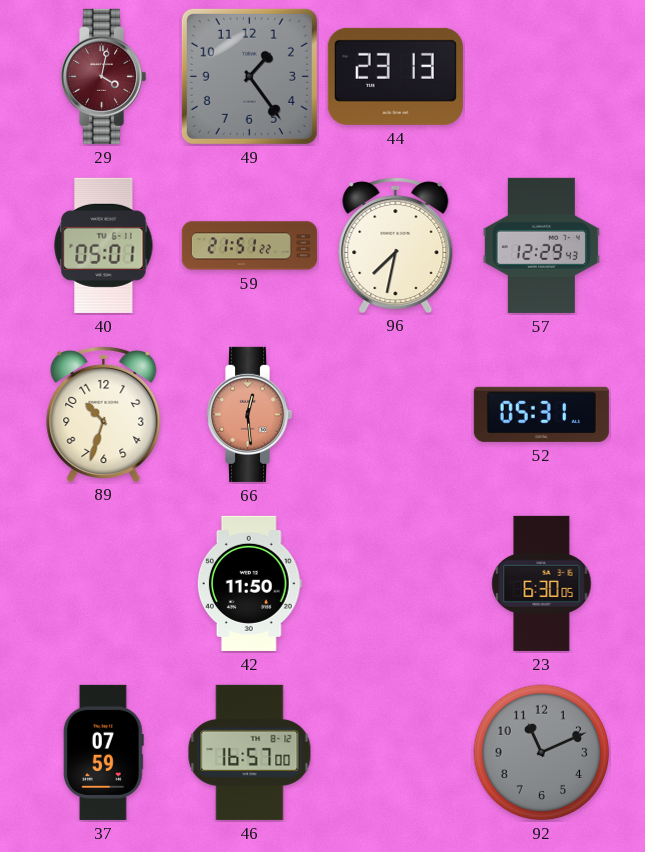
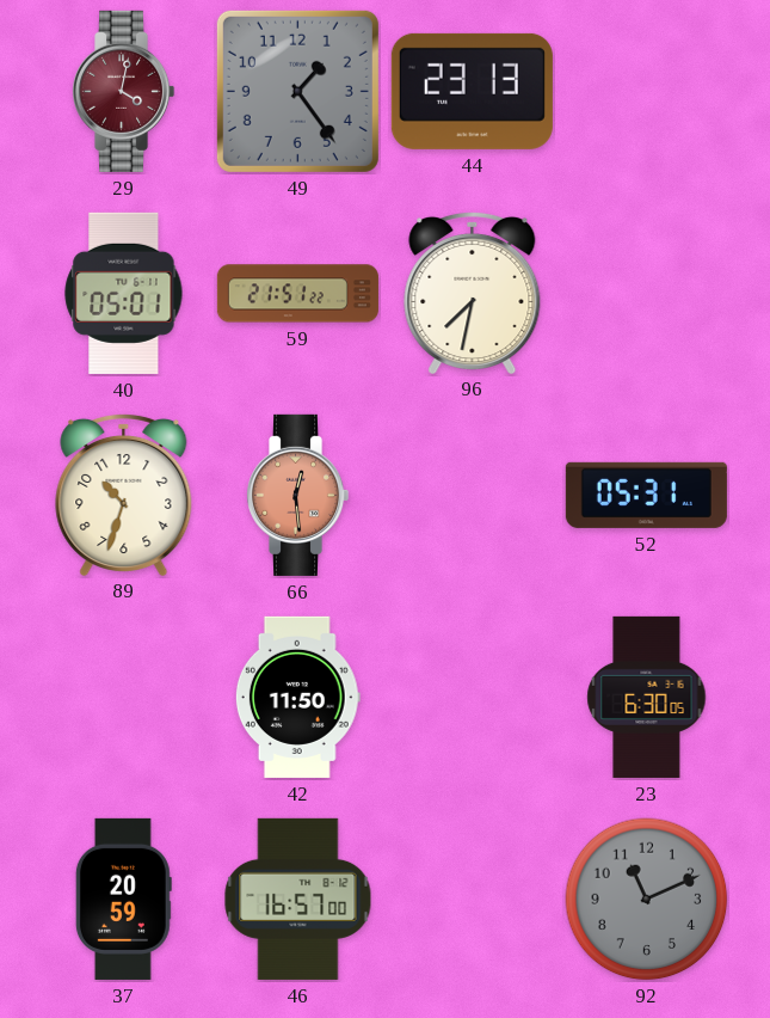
57: 12:29 -> none
37: 07:59 -> 20:59
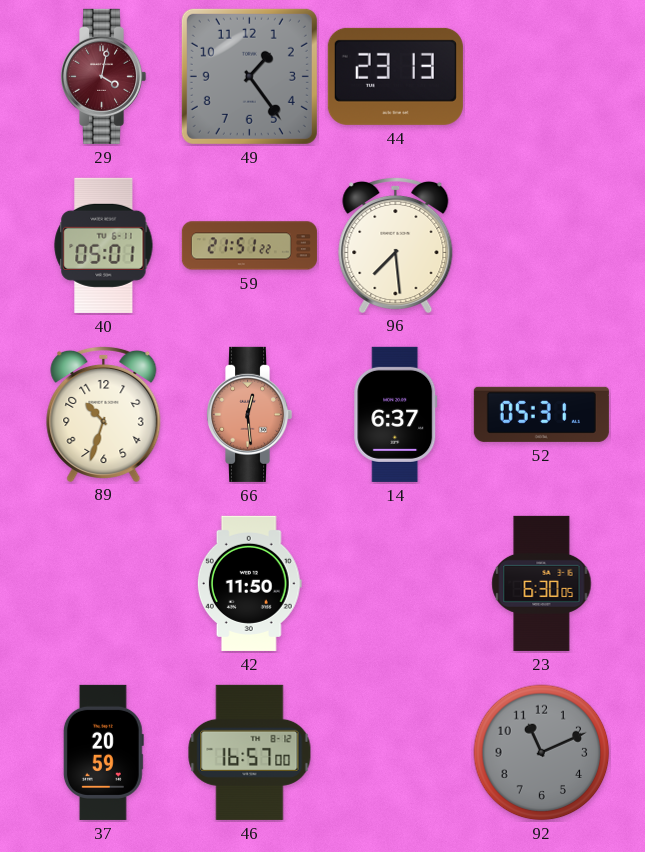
96: 7:32 -> 7:29
14: none -> 6:37
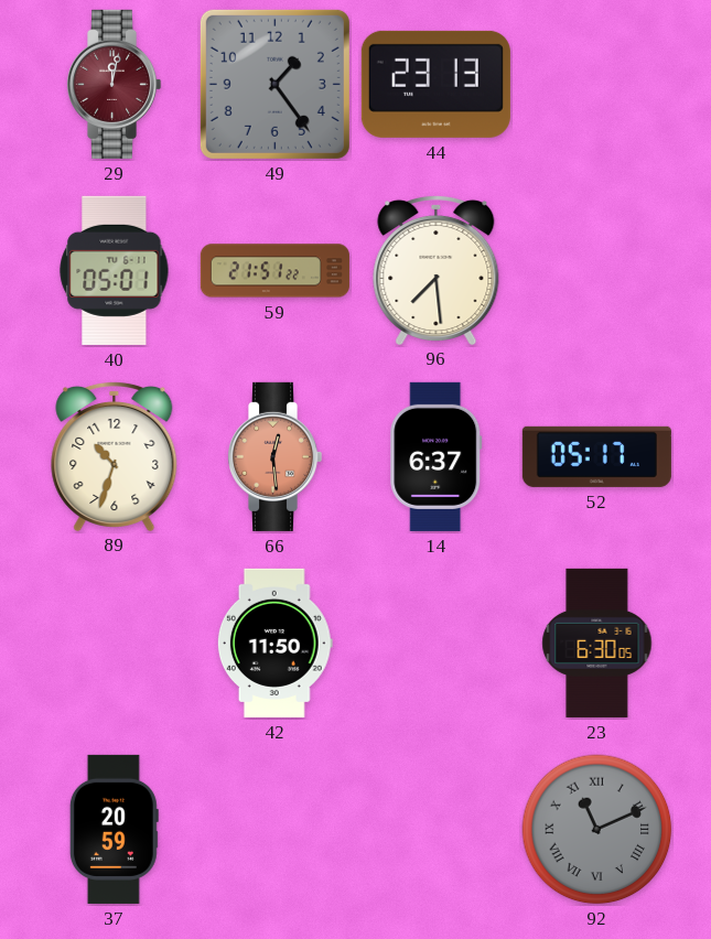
29: 4:02 -> 12:02
52: 05:31 -> 05:17
46: 16:57 -> none
92 numerals: Arabic -> Roman
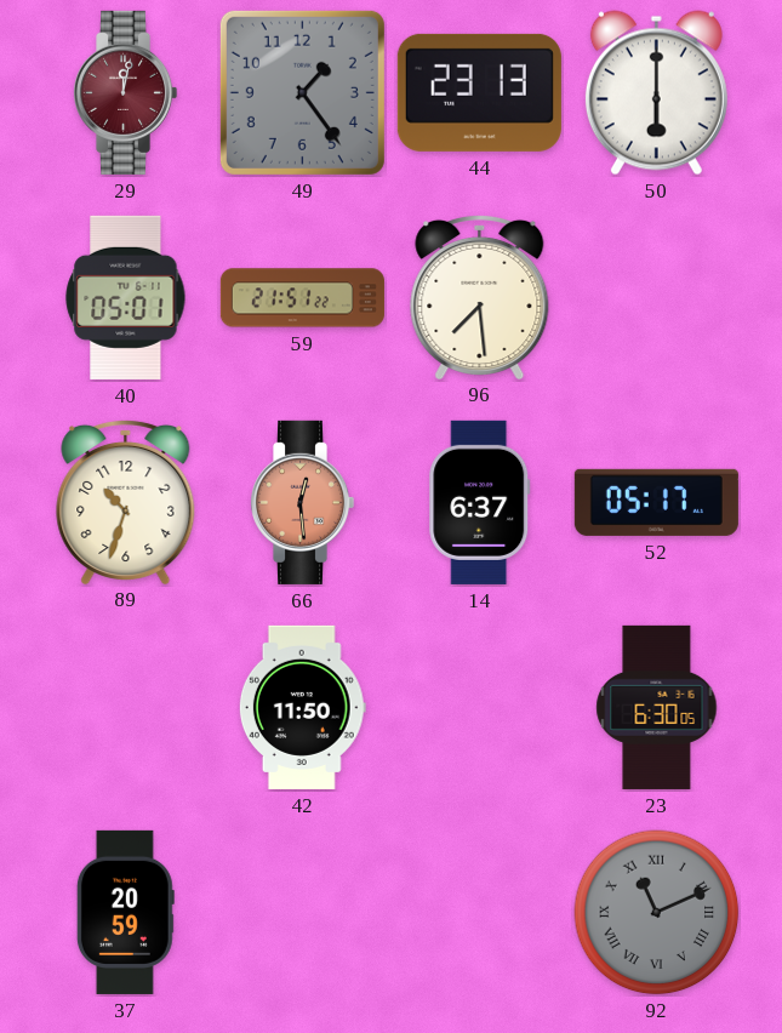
50: none -> 6:00
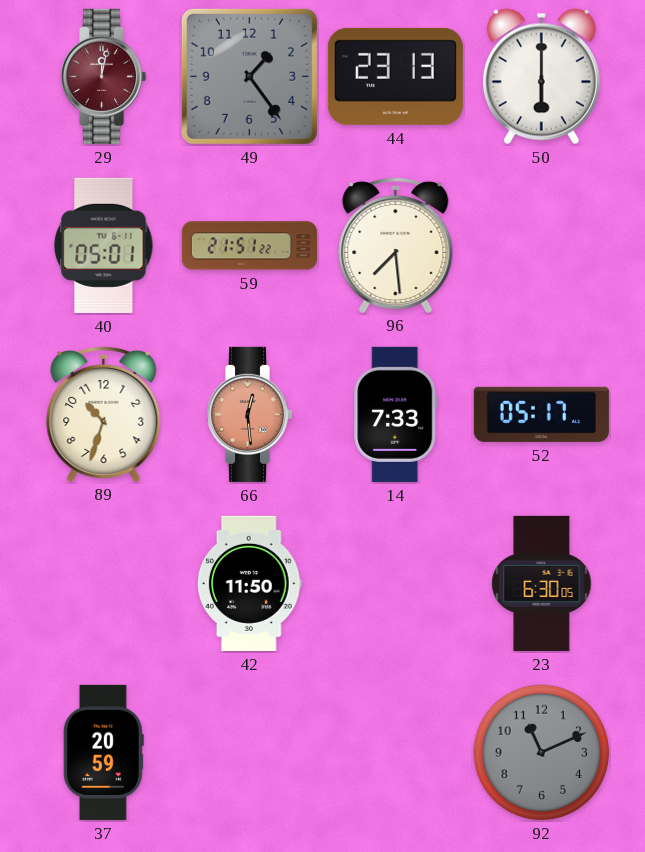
14: 6:37 -> 7:33
92 numerals: Roman -> Arabic
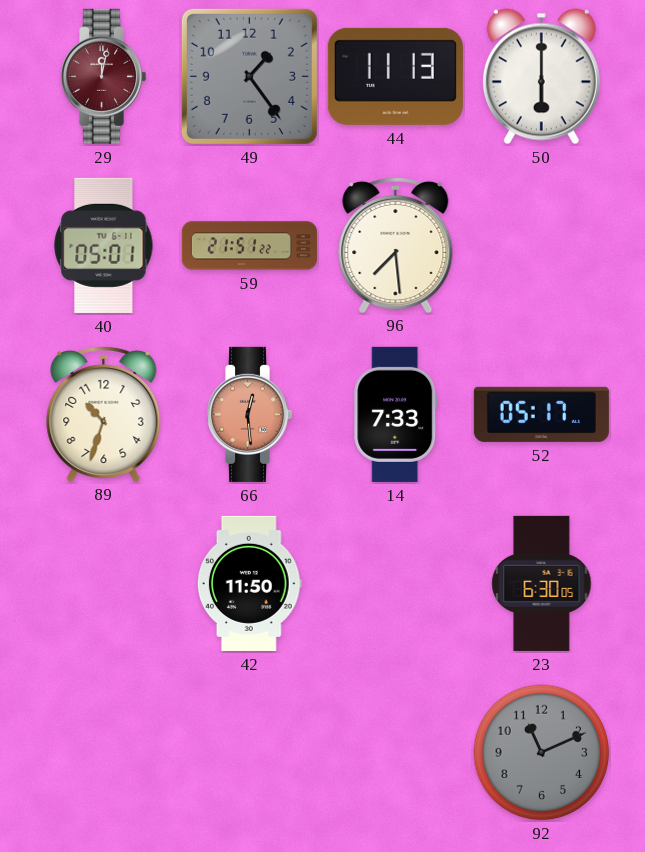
44: 23:13 -> 11:13
37: 20:59 -> none
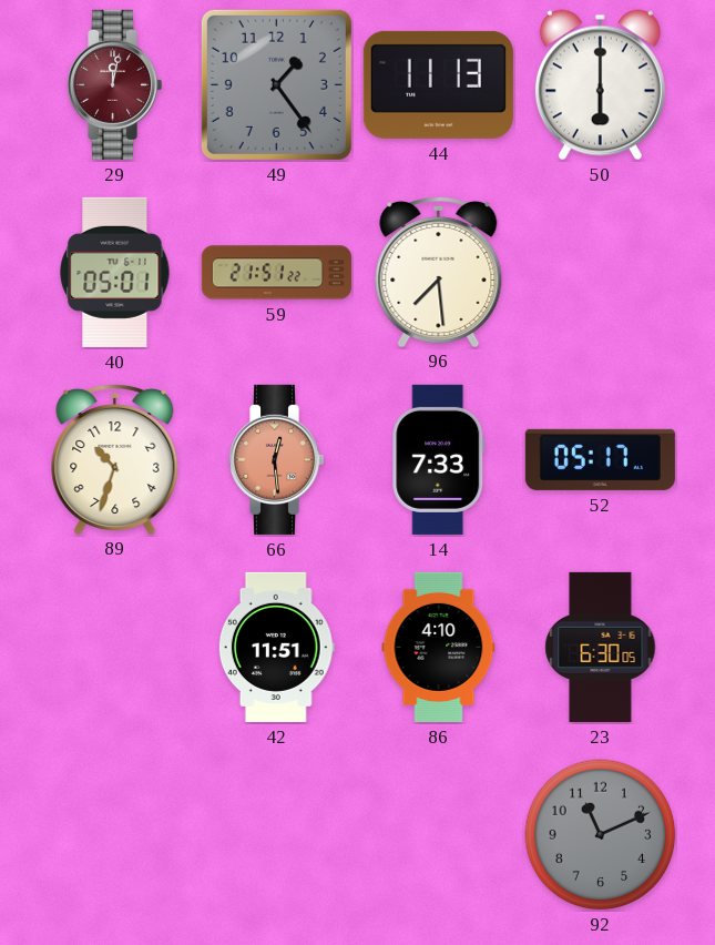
42: 11:50 -> 11:51
86: none -> 4:10
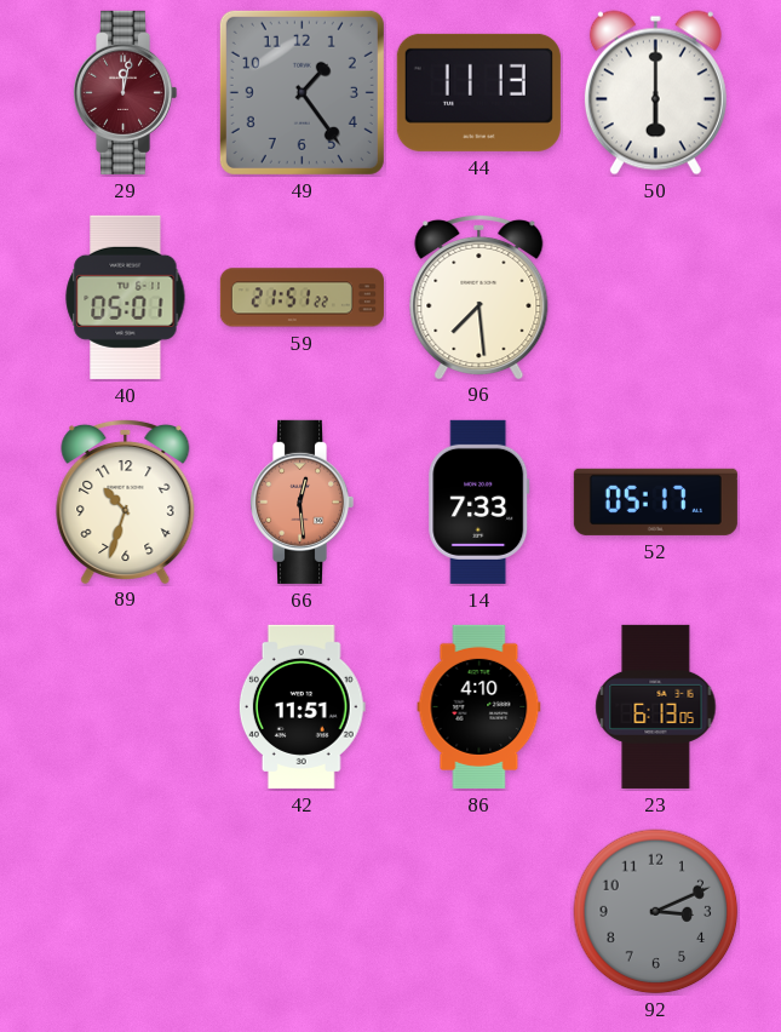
23: 6:30 -> 6:13
92: 11:11 -> 3:11
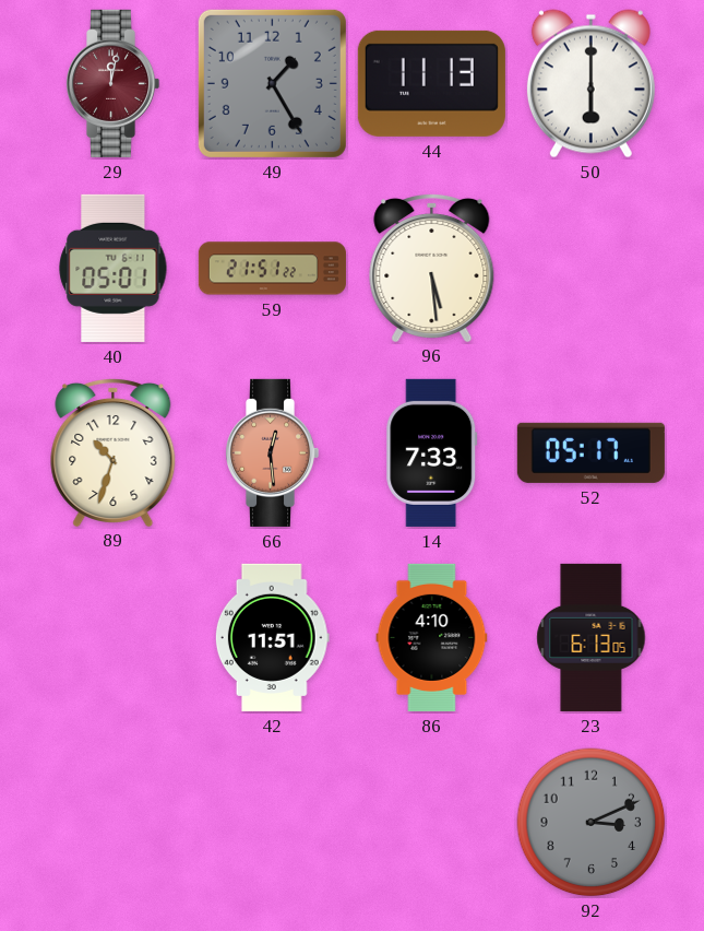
49: 1:24 -> 1:25
96: 7:29 -> 5:29
